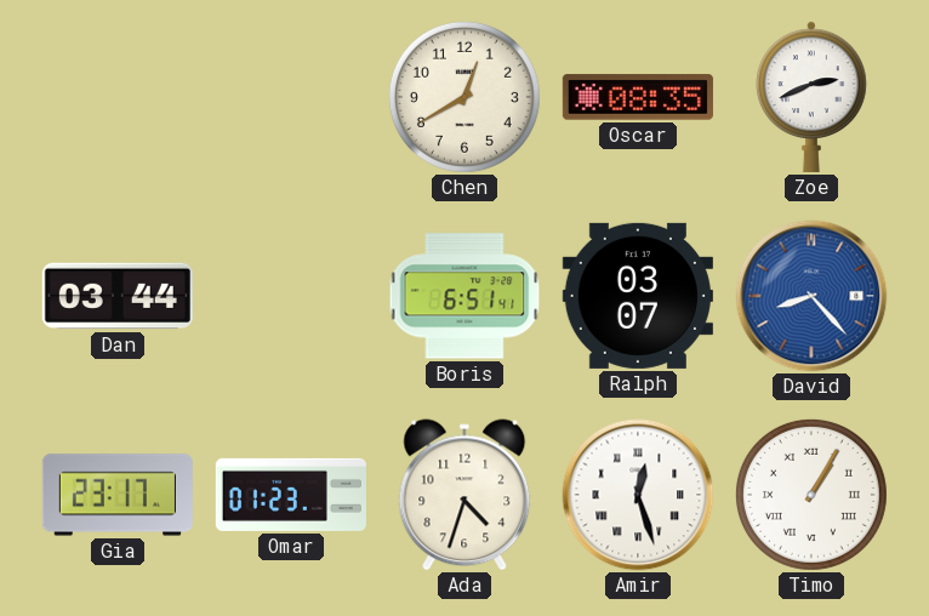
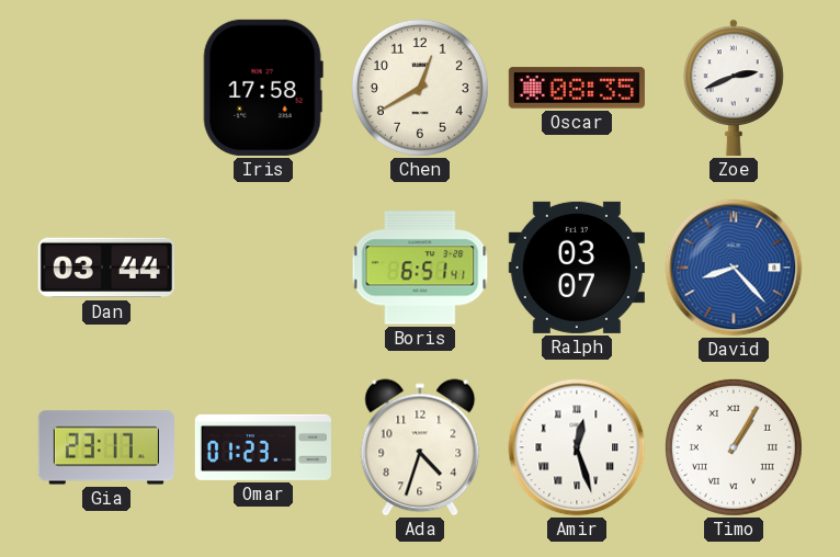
Iris: none -> 17:58
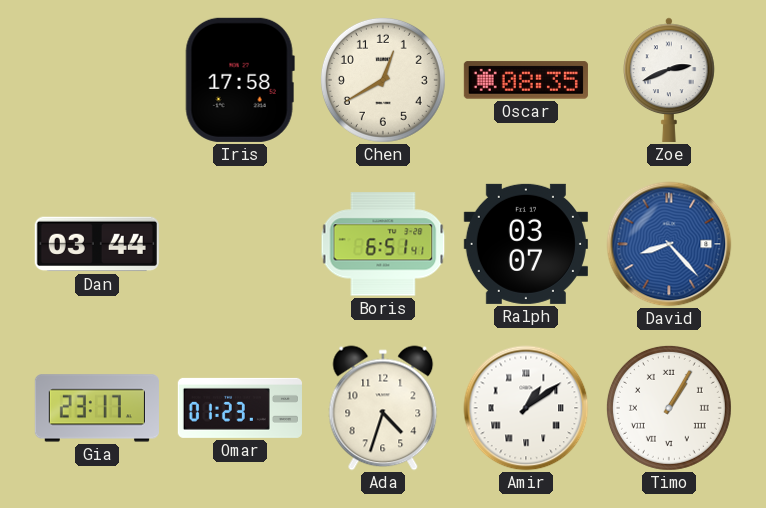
Amir: 12:27 -> 1:09
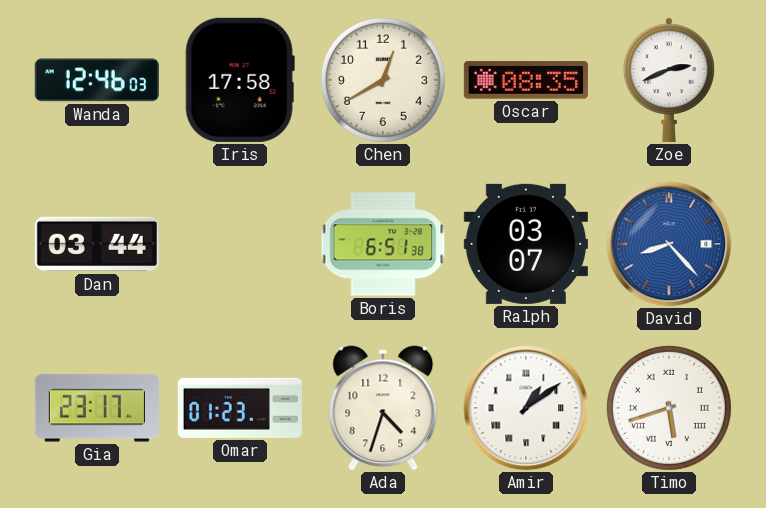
Wanda: none -> 12:46
Boris: 6:51:41 -> 6:51:38
Timo: 1:05 -> 5:42
